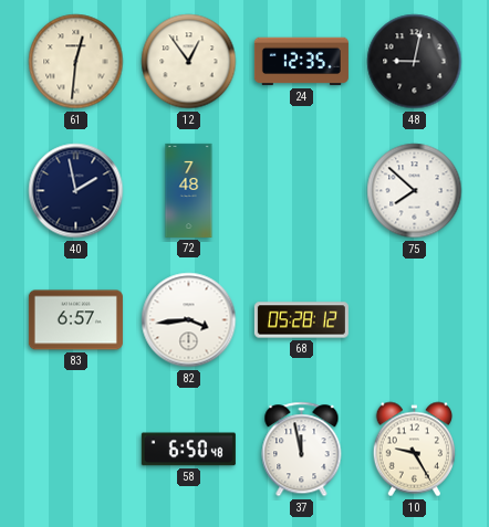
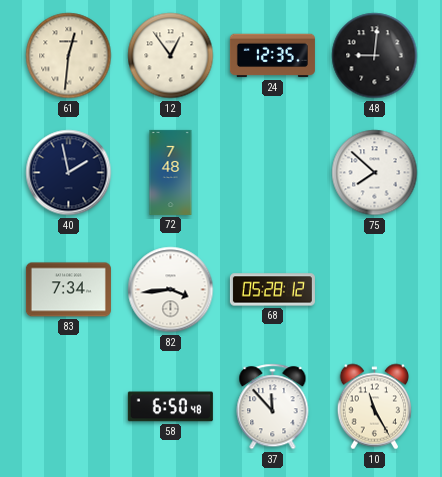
48: 9:02 -> 9:01
83: 6:57 -> 7:34
37: 11:58 -> 11:53
10: 9:25 -> 11:25
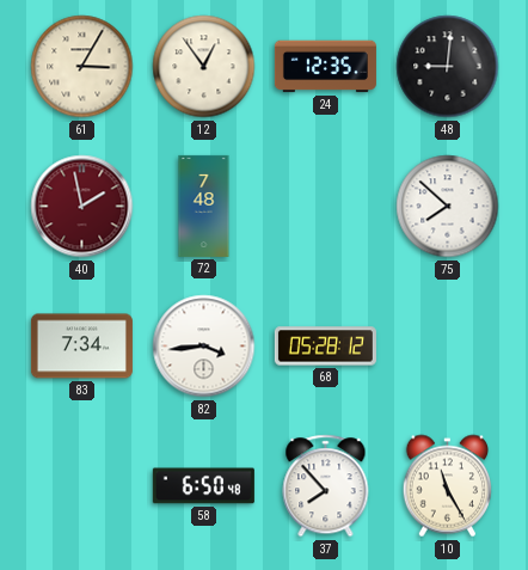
61: 12:31 -> 3:05
40 dial: navy -> burgundy
37: 11:53 -> 7:53
